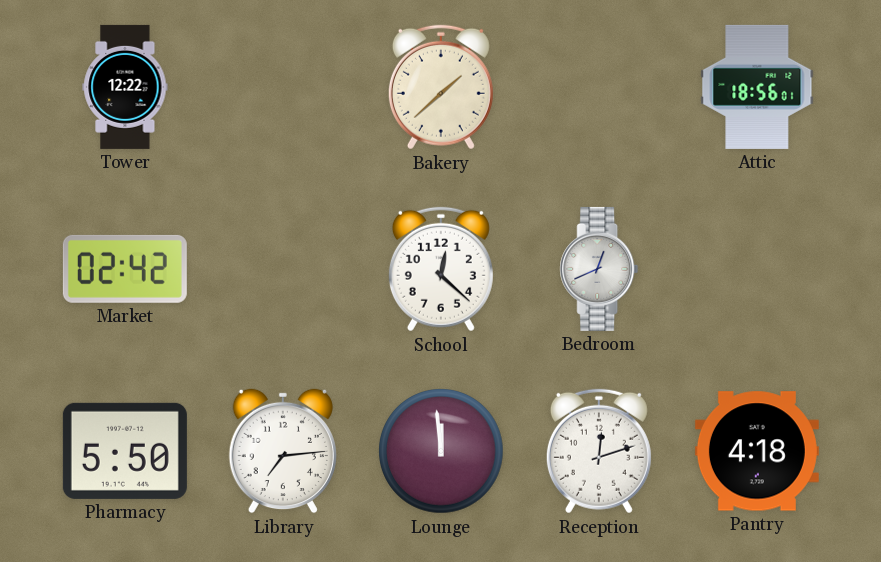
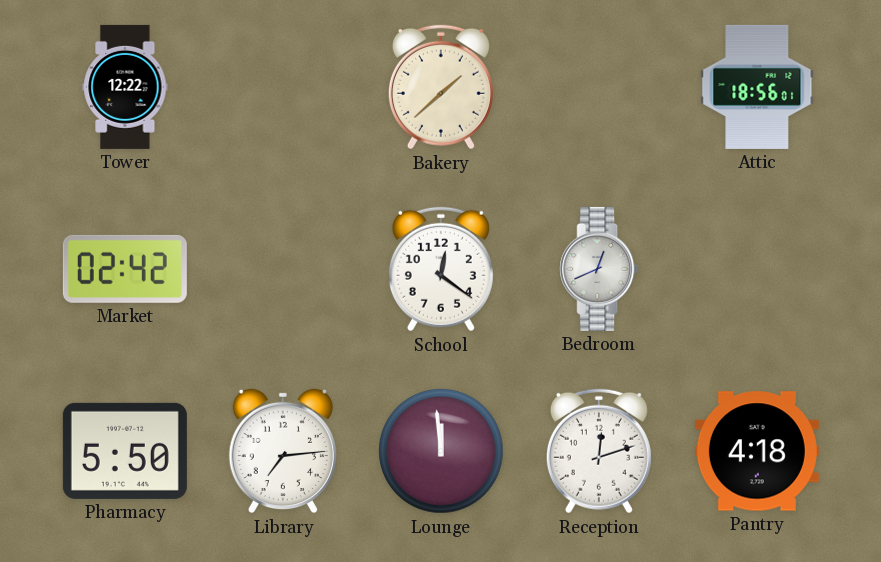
School: 12:22 -> 12:21
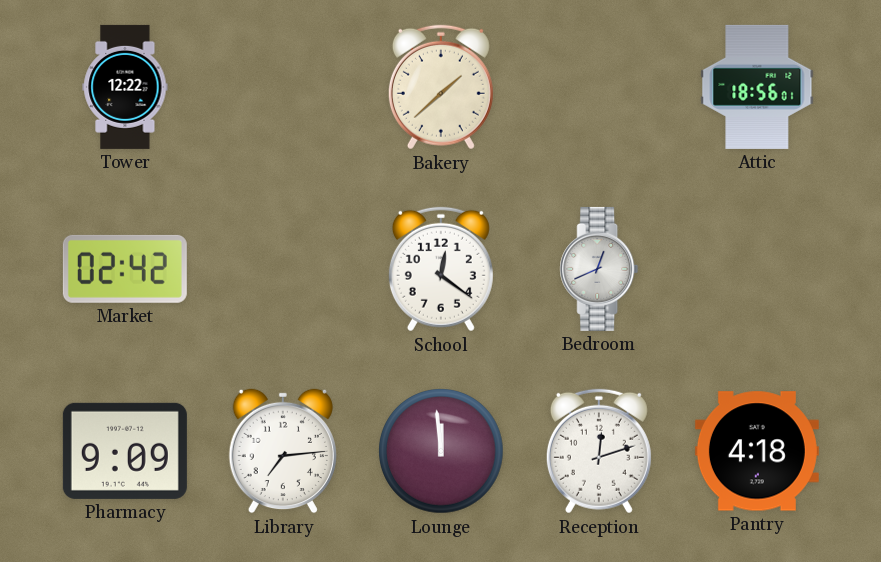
Pharmacy: 5:50 -> 9:09
